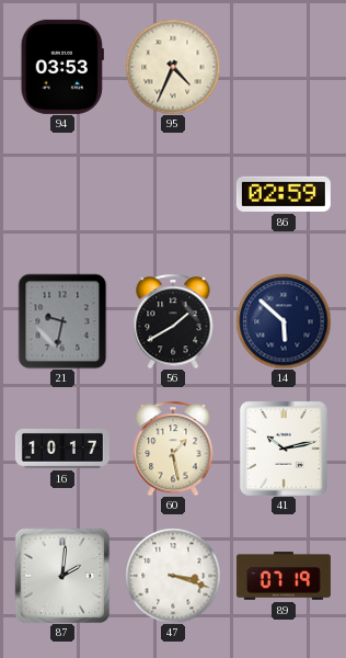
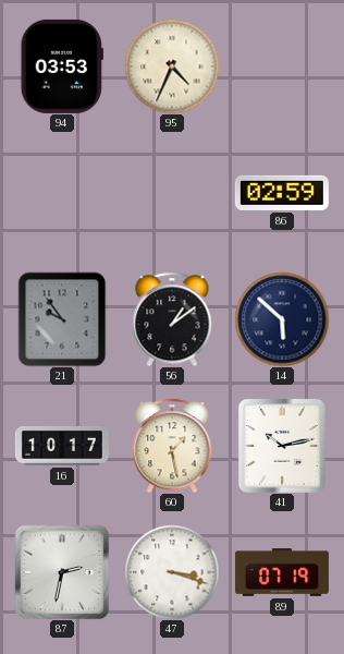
21: 9:32 -> 9:54
56: 1:40 -> 1:09
87: 2:01 -> 2:32
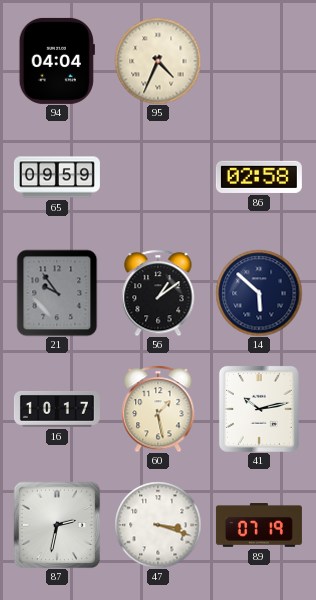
94: 03:53 -> 04:04
65: none -> 09:59
86: 02:59 -> 02:58
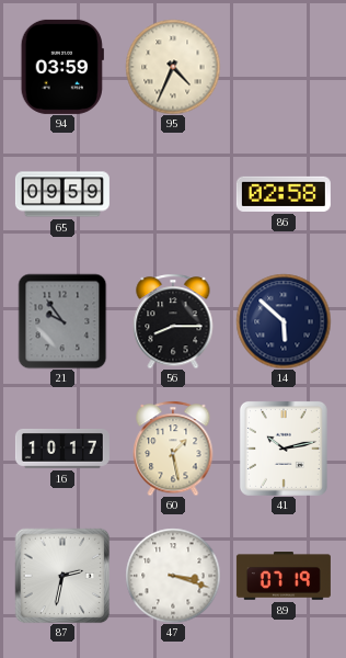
94: 04:04 -> 03:59
56: 1:09 -> 8:15
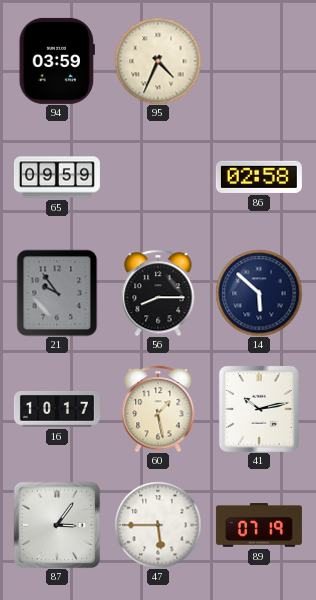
87: 2:32 -> 3:06
47: 3:18 -> 5:45
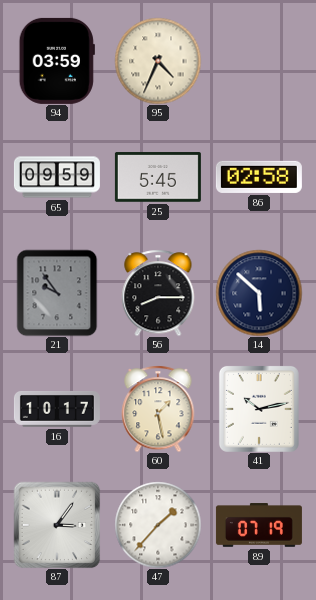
25: none -> 5:45
47: 5:45 -> 1:37
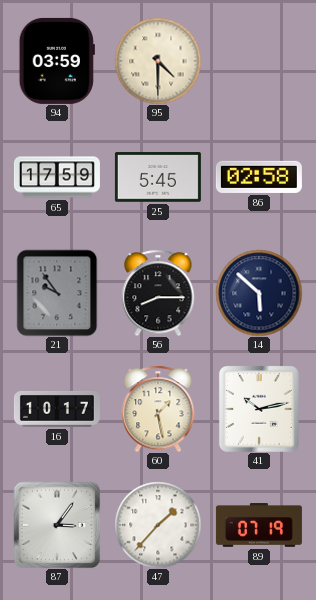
95: 4:34 -> 4:30
65: 09:59 -> 17:59
